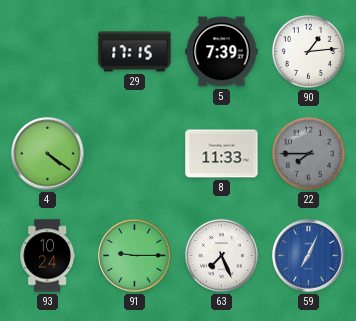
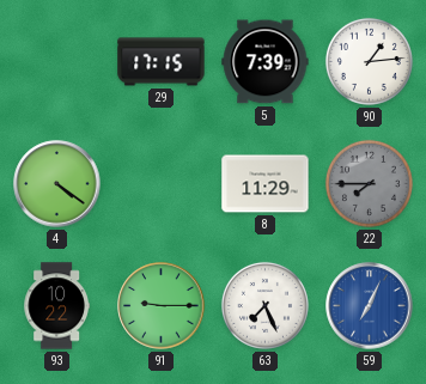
8: 11:33 -> 11:29
93: 10:24 -> 10:22
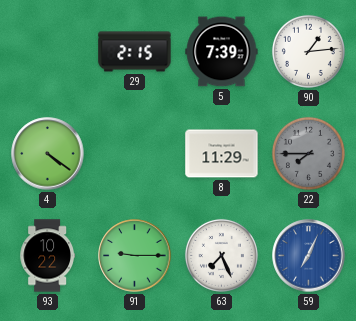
29: 17:15 -> 2:15
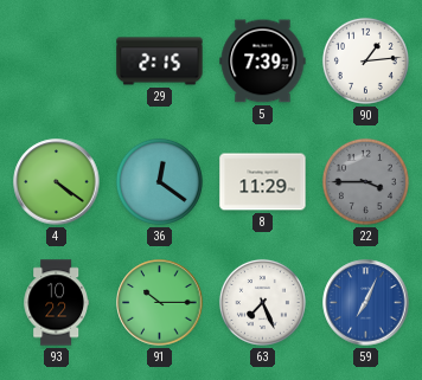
36: none -> 12:21
22: 7:45 -> 3:45
91: 9:15 -> 10:15
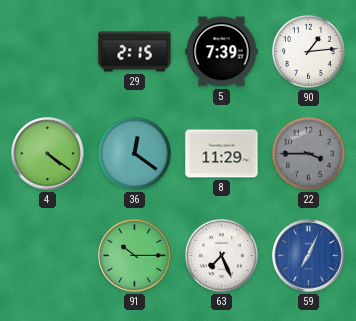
93: 10:22 -> none
